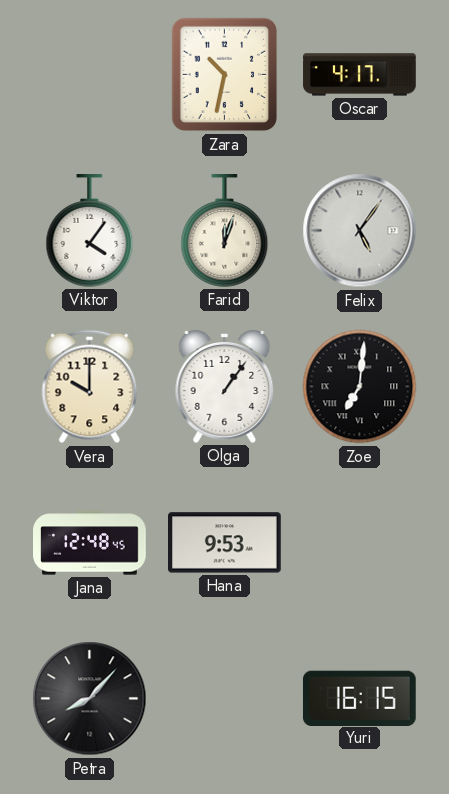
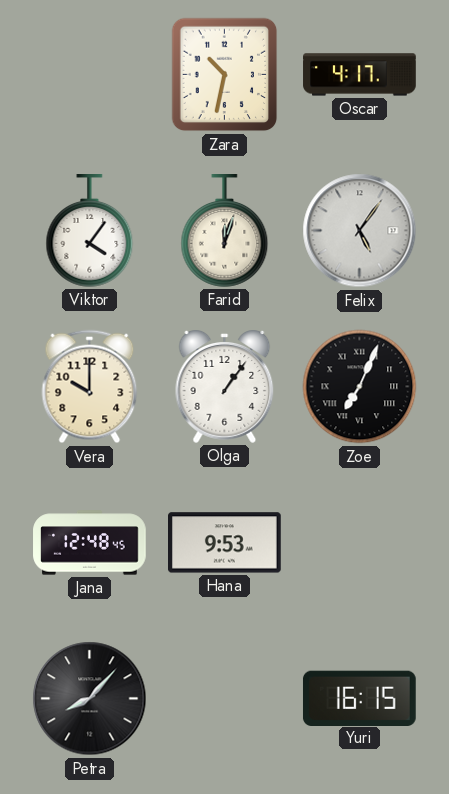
Zoe: 7:01 -> 7:04
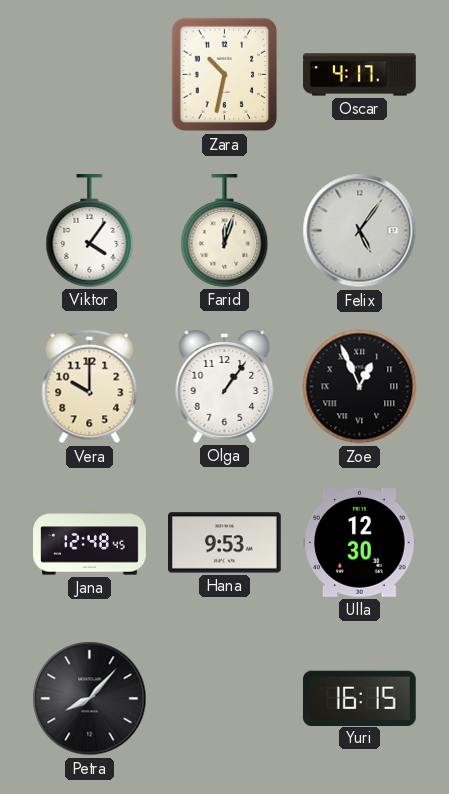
Zoe: 7:04 -> 12:56
Ulla: none -> 12:30
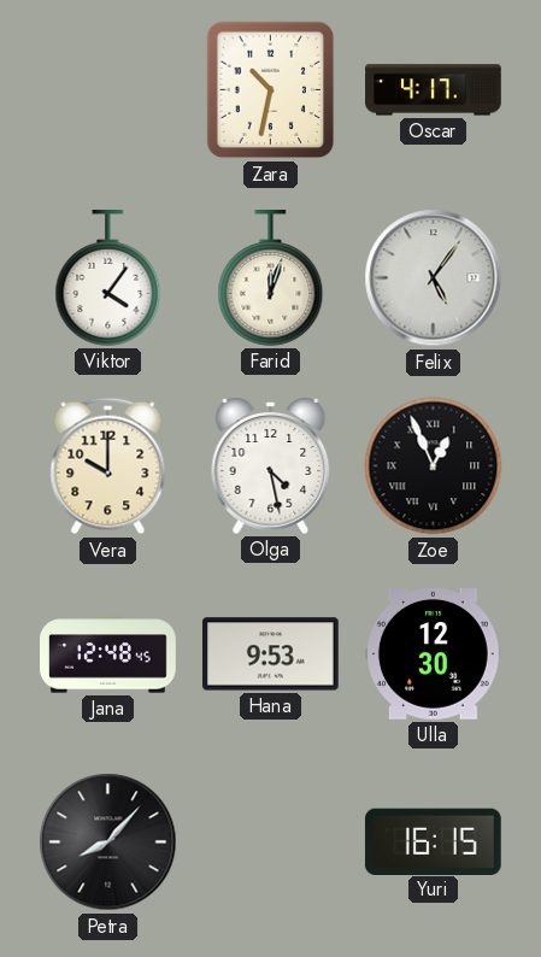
Olga: 1:06 -> 4:28
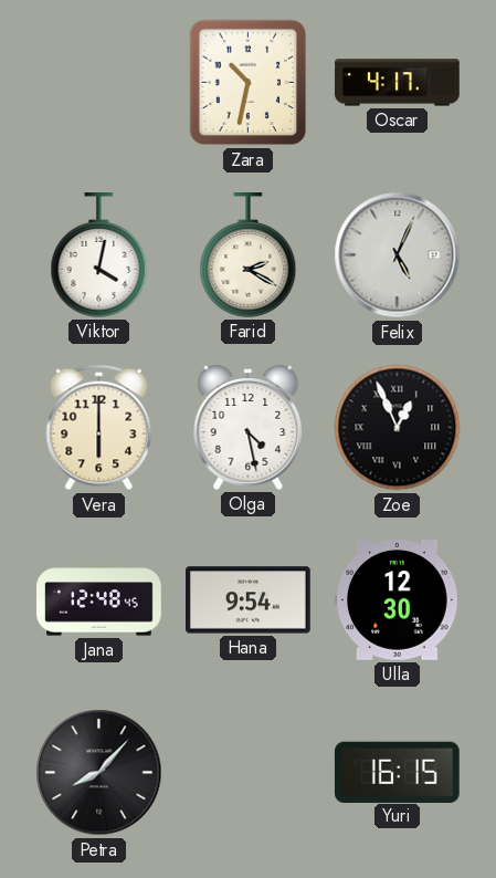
Viktor: 4:06 -> 4:02
Farid: 12:03 -> 2:20
Felix: 5:06 -> 5:04
Vera: 10:00 -> 6:00
Hana: 9:53 -> 9:54
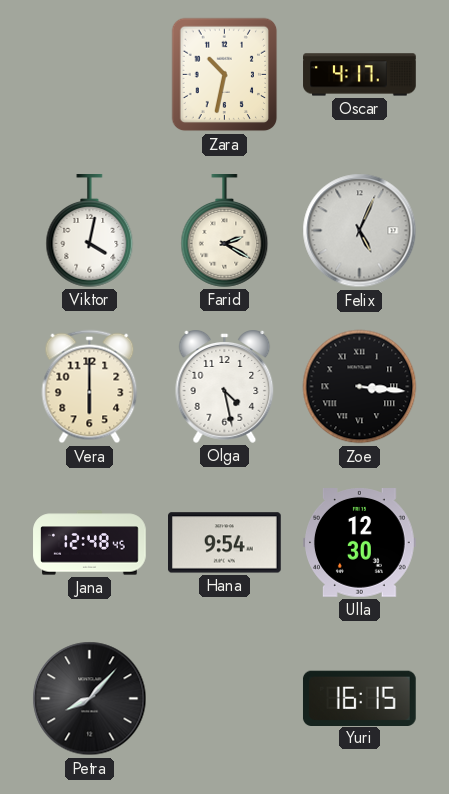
Zoe: 12:56 -> 3:16
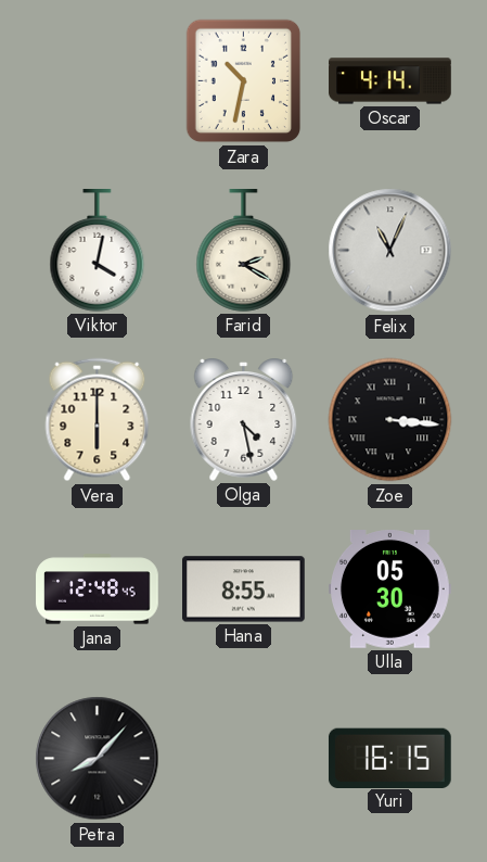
Oscar: 4:17 -> 4:14
Felix: 5:04 -> 11:04
Hana: 9:54 -> 8:55
Ulla: 12:30 -> 05:30
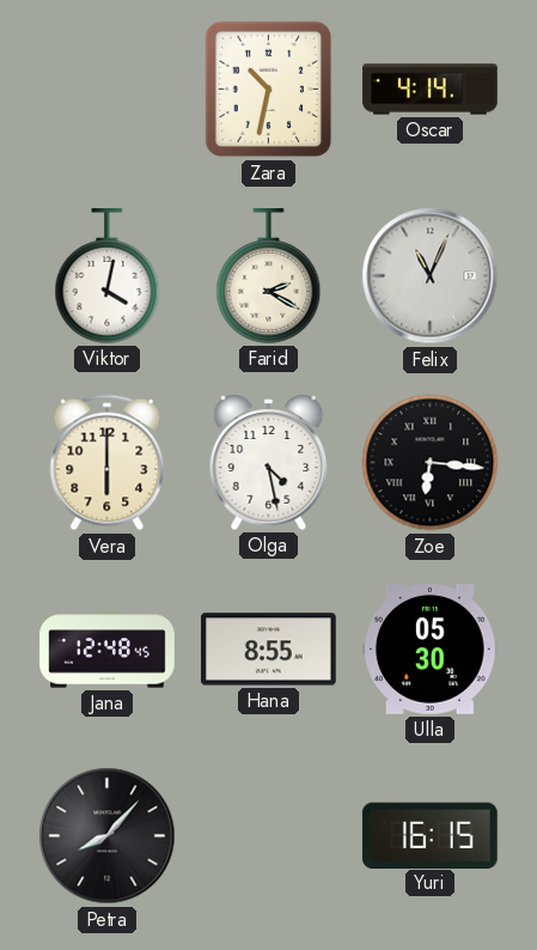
Zoe: 3:16 -> 6:16
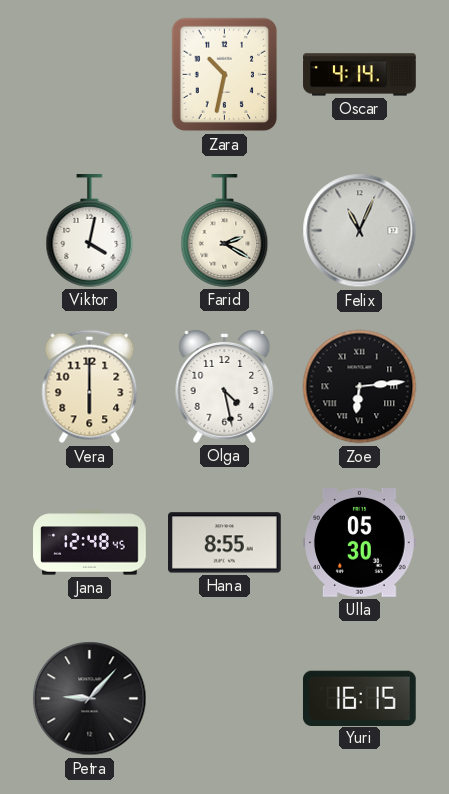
Zoe: 6:16 -> 6:14
Petra: 8:07 -> 9:07
